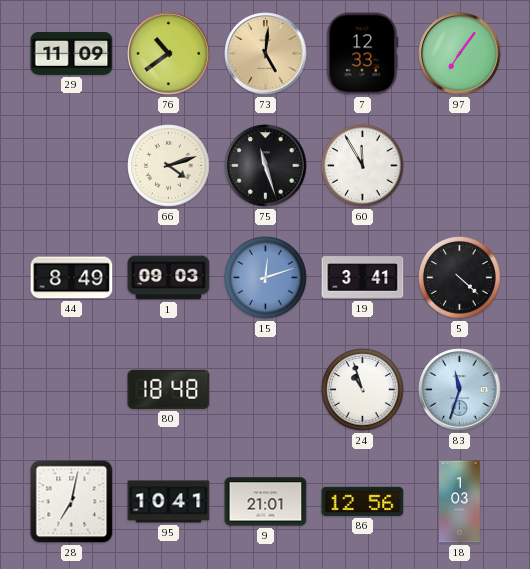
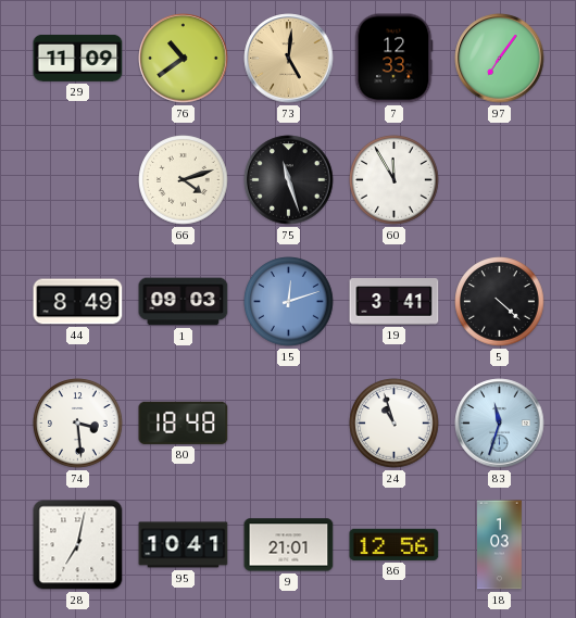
74: none -> 3:29
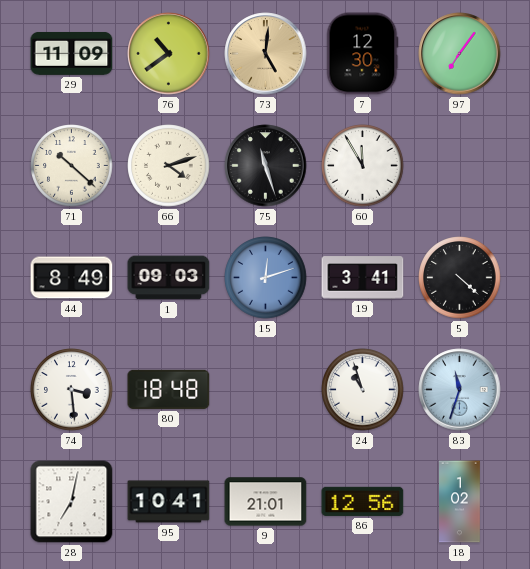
7: 12:33 -> 12:30
71: none -> 10:22
18: 1:03 -> 1:02
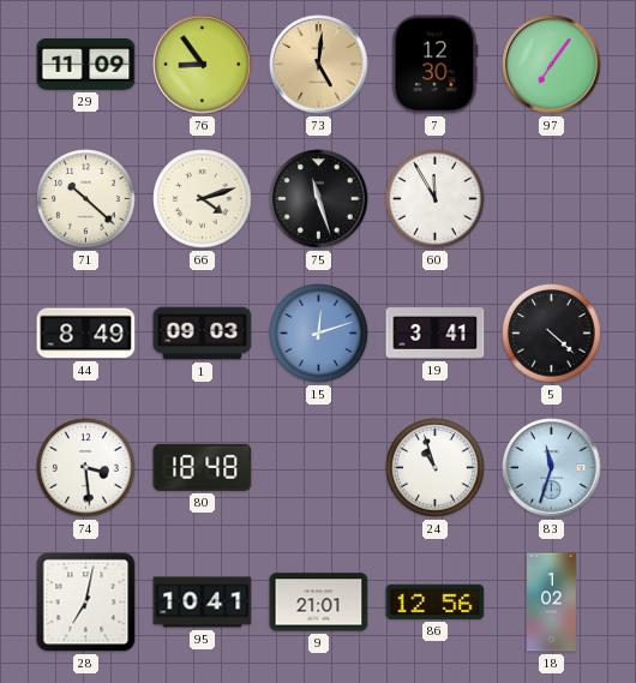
76: 10:39 -> 8:54
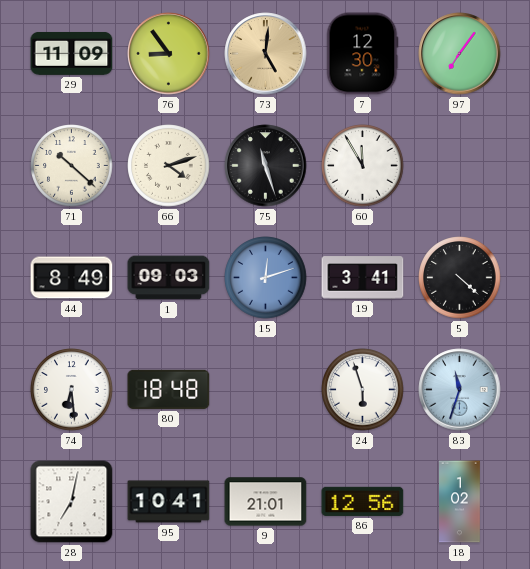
74: 3:29 -> 6:29
24: 10:57 -> 5:57
